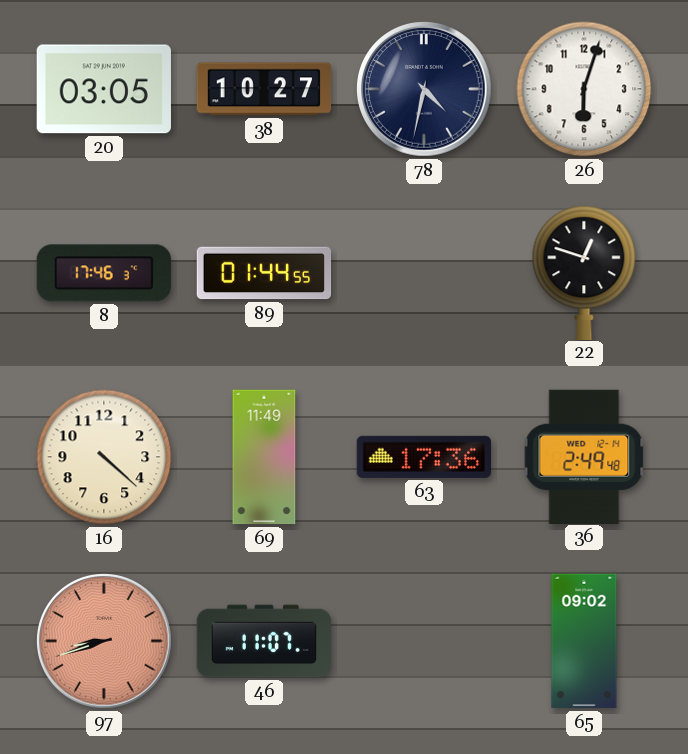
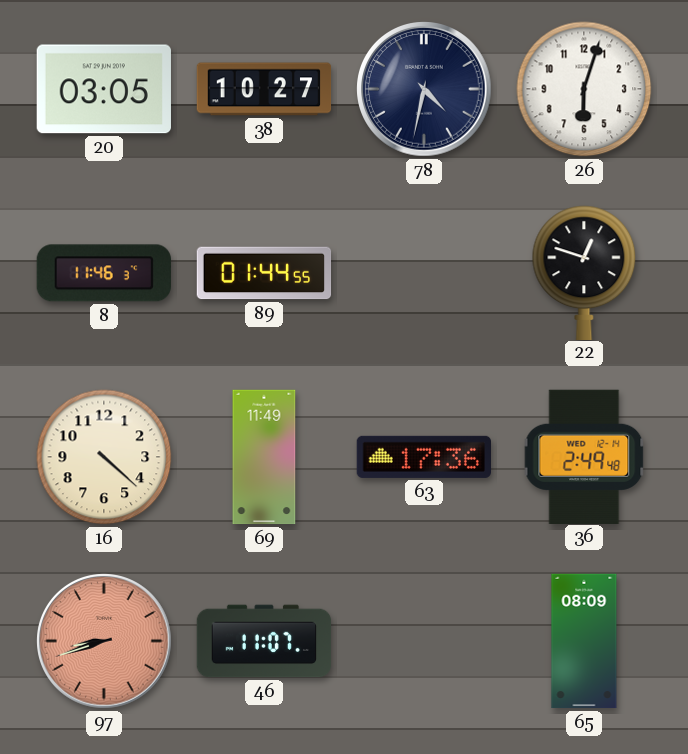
8: 17:46 -> 11:46
65: 09:02 -> 08:09
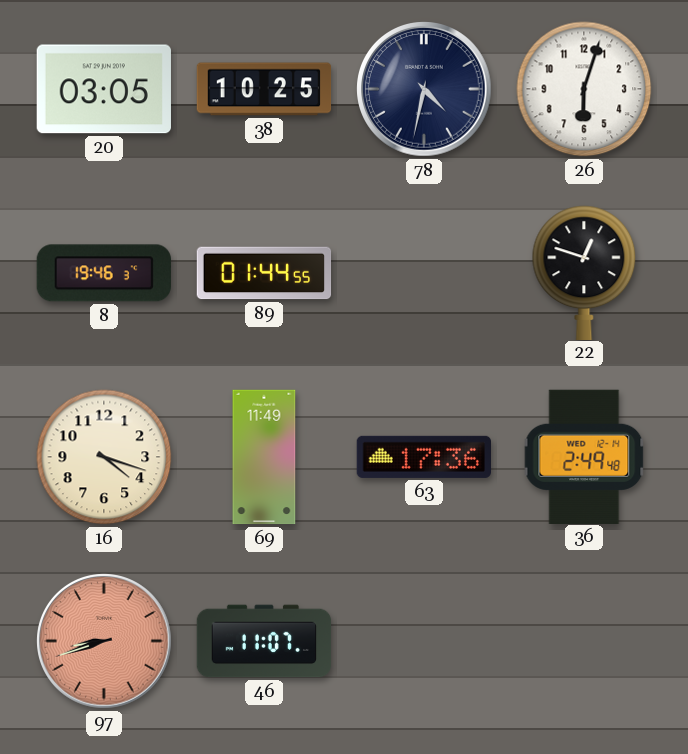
38: 10:27 -> 10:25
8: 11:46 -> 19:46
16: 4:22 -> 4:18
65: 08:09 -> none
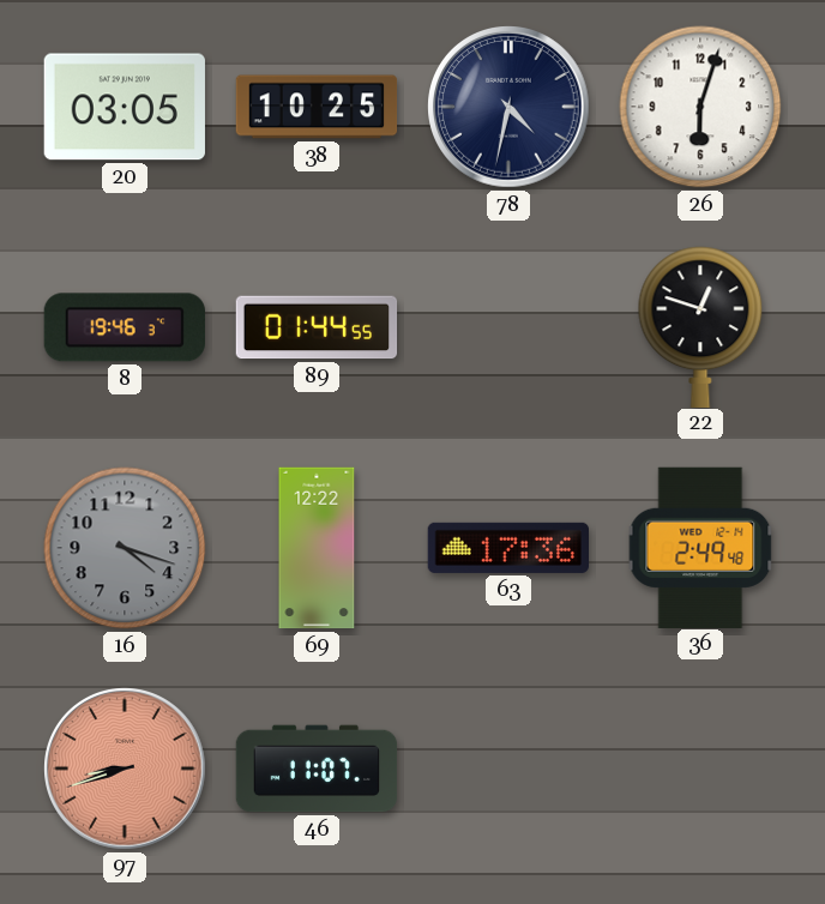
16 dial: cream -> grey
69: 11:49 -> 12:22
